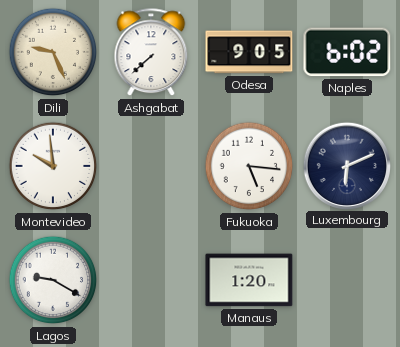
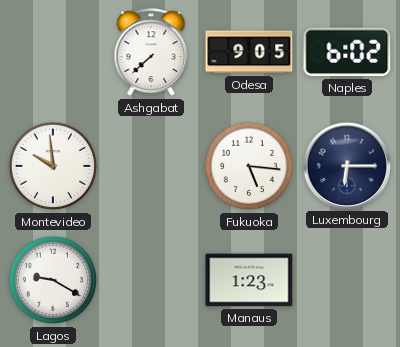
Dili: 9:26 -> none
Luxembourg: 6:11 -> 6:15
Manaus: 1:20 -> 1:23
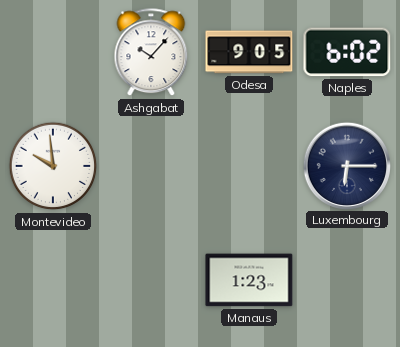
Ashgabat: 7:38 -> 10:07
Fukuoka: 5:16 -> none
Lagos: 9:20 -> none
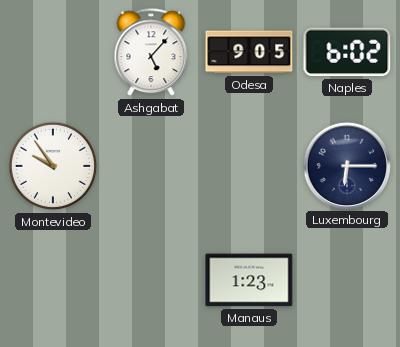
Ashgabat: 10:07 -> 5:07
Montevideo: 9:59 -> 9:54
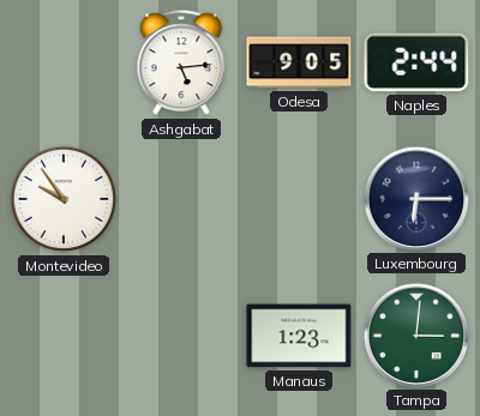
Ashgabat: 5:07 -> 5:14
Naples: 6:02 -> 2:44
Tampa: none -> 3:01
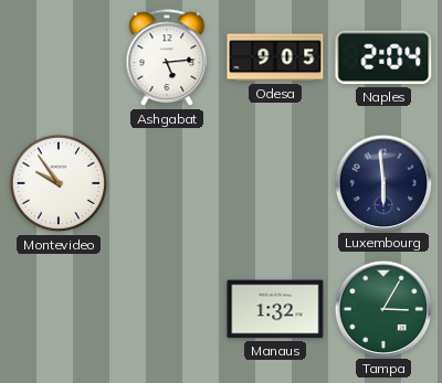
Naples: 2:44 -> 2:04
Luxembourg: 6:15 -> 5:59
Manaus: 1:23 -> 1:32
Tampa: 3:01 -> 3:05
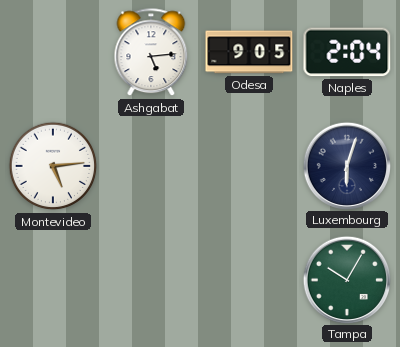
Montevideo: 9:54 -> 5:14
Luxembourg: 5:59 -> 6:03
Manaus: 1:32 -> none
Tampa: 3:05 -> 10:05
